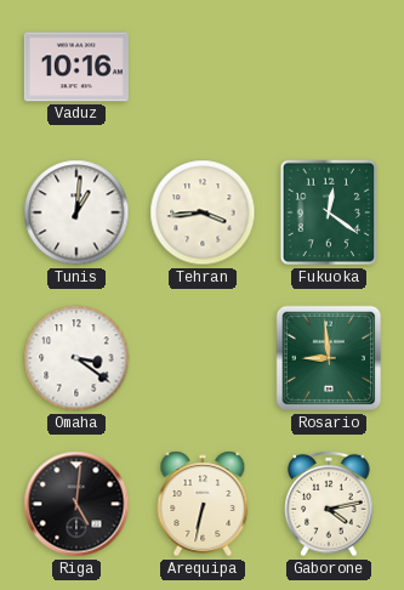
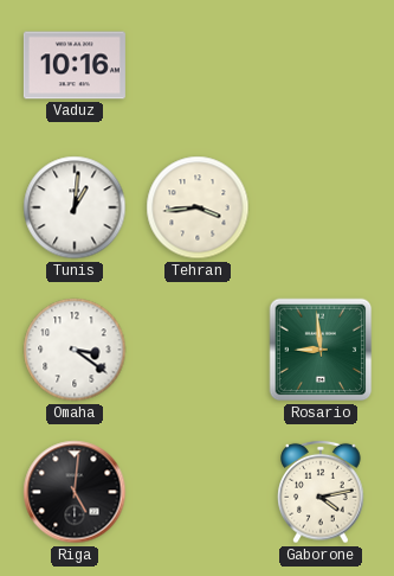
Fukuoka: 12:21 -> none
Arequipa: 6:32 -> none
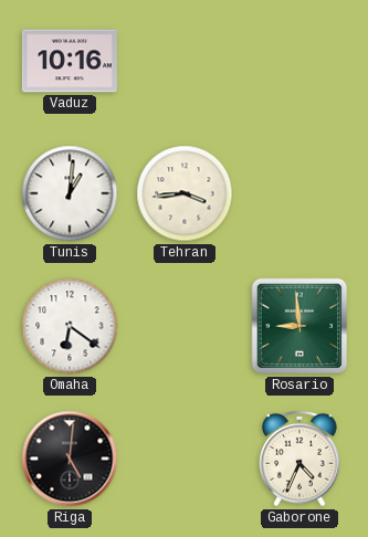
Omaha: 3:21 -> 6:21
Gaborone: 4:13 -> 4:34
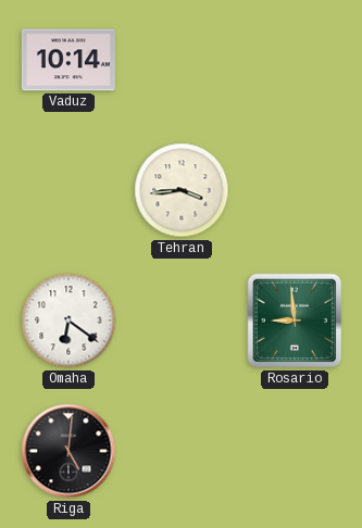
Vaduz: 10:16 -> 10:14
Tunis: 1:01 -> none
Gaborone: 4:34 -> none
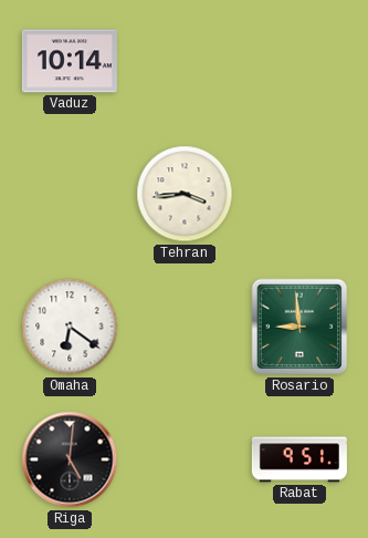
Rabat: none -> 9:51
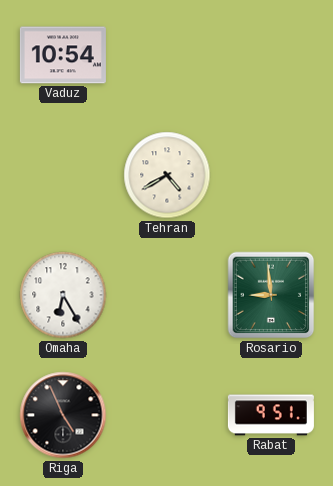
Vaduz: 10:14 -> 10:54
Tehran: 3:44 -> 4:40
Omaha: 6:21 -> 6:25
Riga: 5:01 -> 4:56
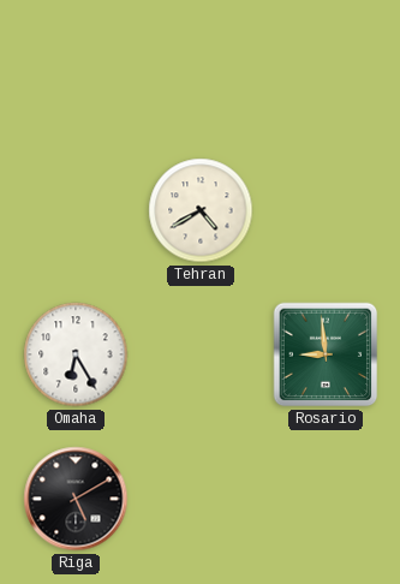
Vaduz: 10:54 -> none
Riga: 4:56 -> 5:10
Rabat: 9:51 -> none
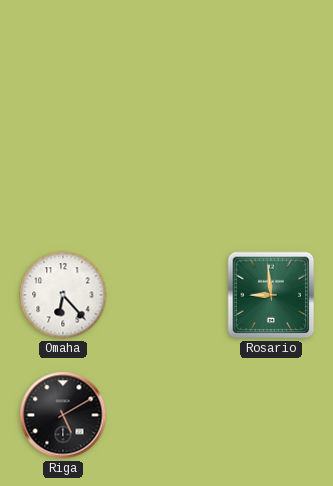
Tehran: 4:40 -> none
Omaha: 6:25 -> 6:23
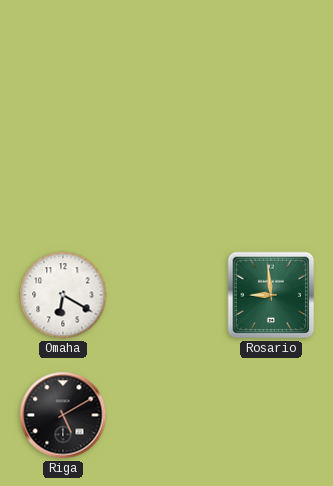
Omaha: 6:23 -> 6:20
